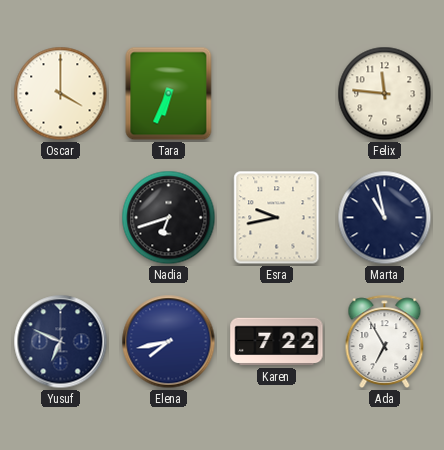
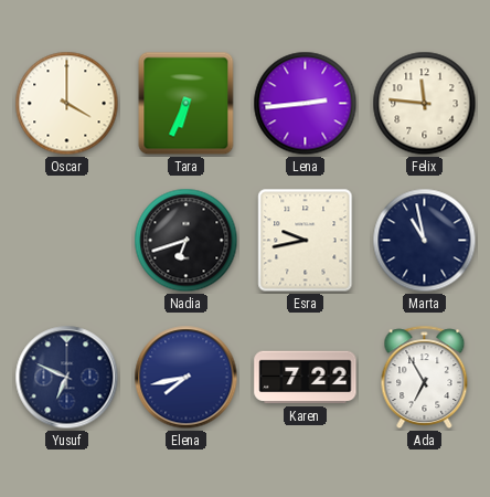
Lena: none -> 2:44
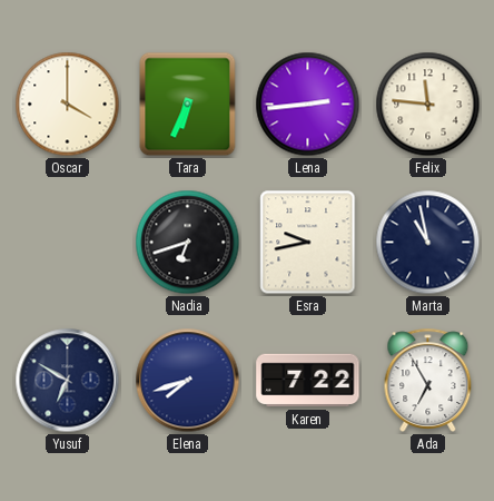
Yusuf: 6:49 -> 6:50
Elena: 7:43 -> 7:42
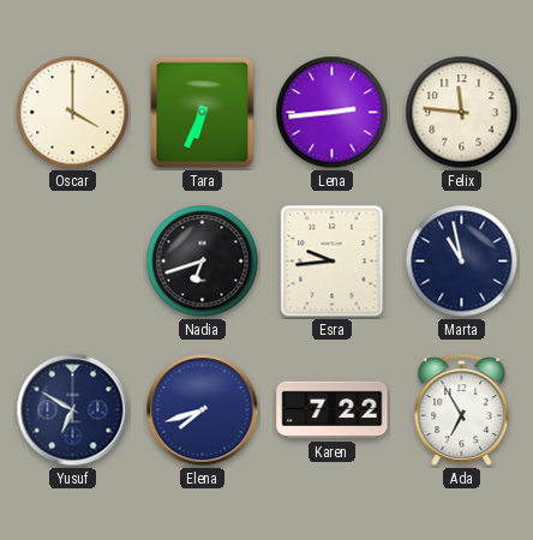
Esra: 9:43 -> 9:44
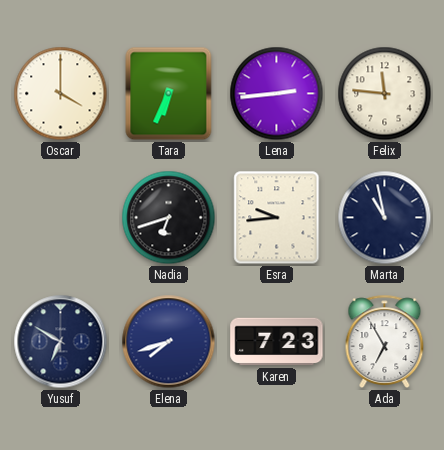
Karen: 7:22 -> 7:23
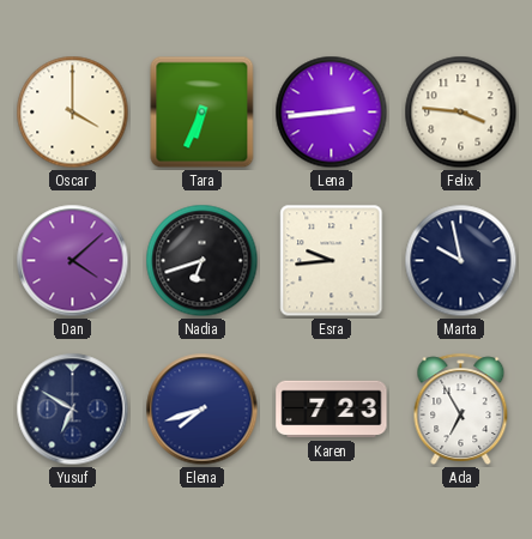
Felix: 11:46 -> 3:46
Dan: none -> 4:08
Marta: 10:58 -> 9:58
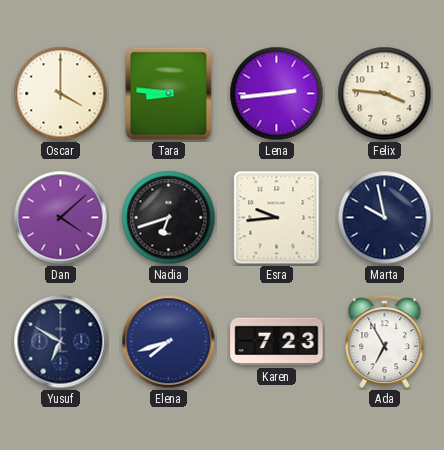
Tara: 6:34 -> 8:46
